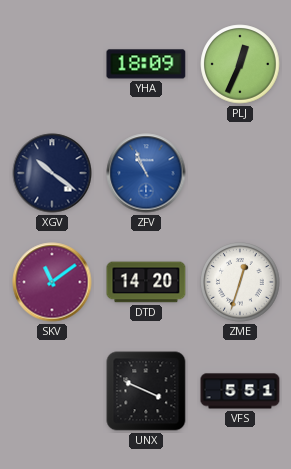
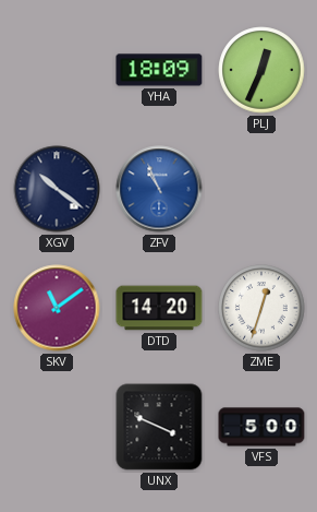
VFS: 5:51 -> 5:00
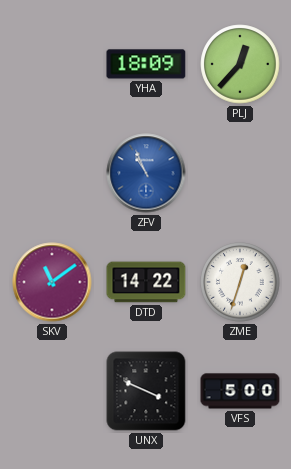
PLJ: 12:34 -> 12:37
XGV: 10:21 -> none
DTD: 14:20 -> 14:22
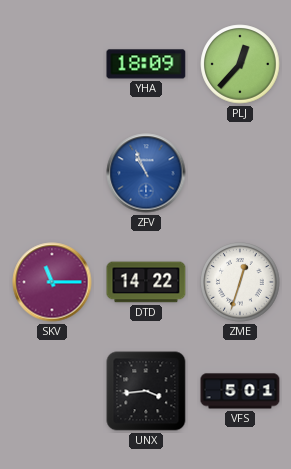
SKV: 11:09 -> 11:15
UNX: 3:49 -> 3:44
VFS: 5:00 -> 5:01
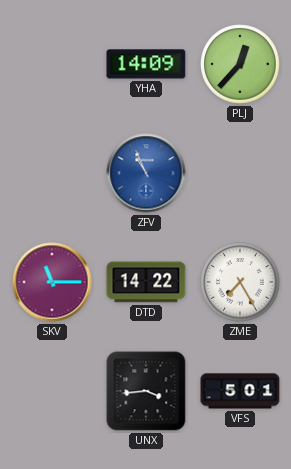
YHA: 18:09 -> 14:09
ZME: 12:33 -> 7:25
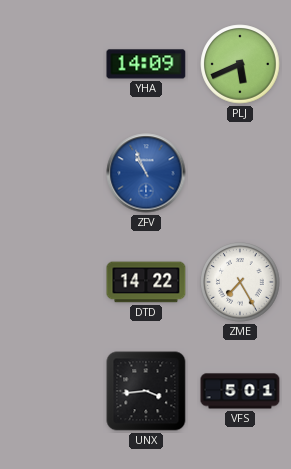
PLJ: 12:37 -> 5:41
SKV: 11:15 -> none
